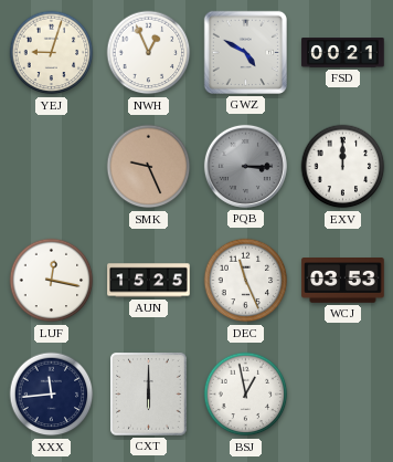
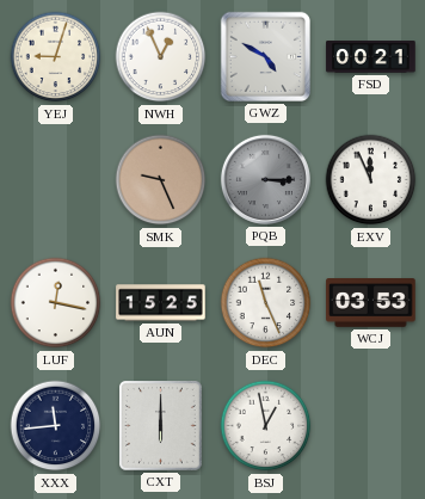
EXV: 12:00 -> 11:56
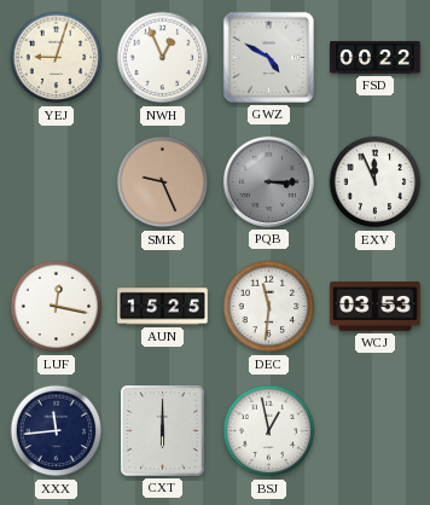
FSD: 00:21 -> 00:22
DEC: 11:26 -> 11:31
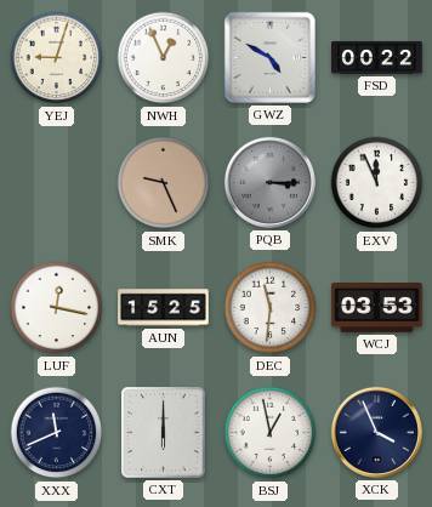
XXX: 11:44 -> 11:41
XCK: none -> 3:56
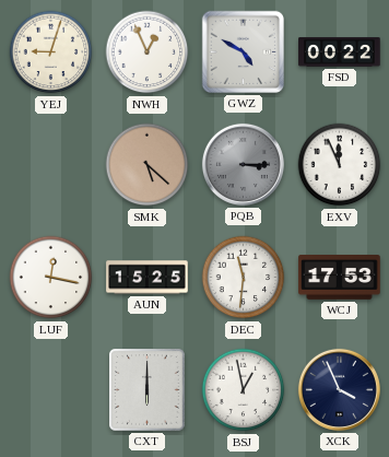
SMK: 9:26 -> 5:22
WCJ: 03:53 -> 17:53
XXX: 11:41 -> none
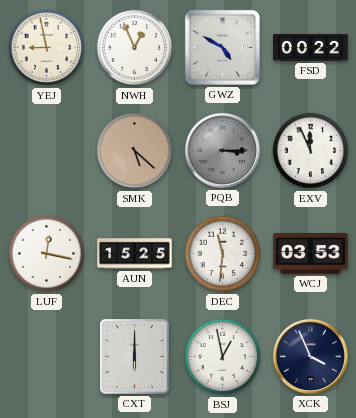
YEJ: 9:03 -> 8:58
WCJ: 17:53 -> 03:53
